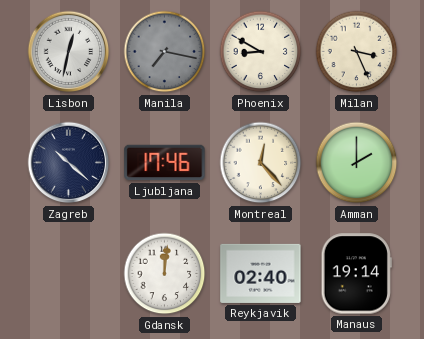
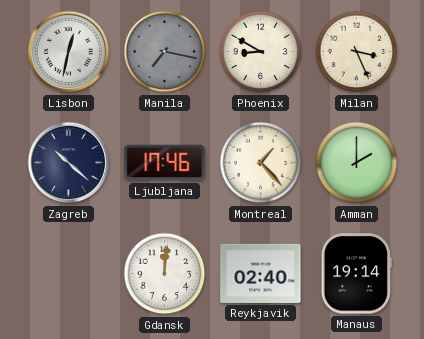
Montreal: 12:23 -> 1:23
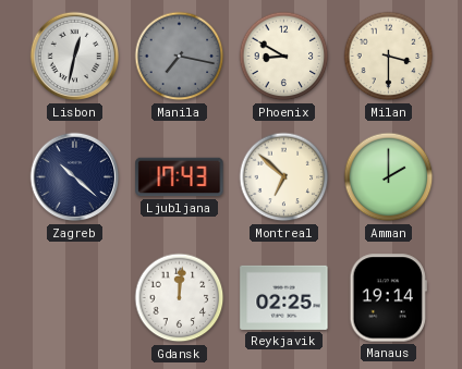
Milan: 3:26 -> 3:30
Ljubljana: 17:46 -> 17:43
Montreal: 1:23 -> 6:52
Reykjavik: 02:40 -> 02:25
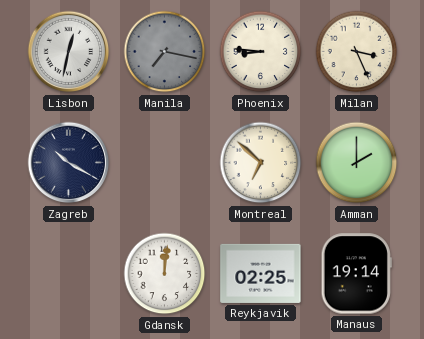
Phoenix: 8:50 -> 8:46
Milan: 3:30 -> 3:26
Zagreb: 10:22 -> 10:20
Ljubljana: 17:43 -> none
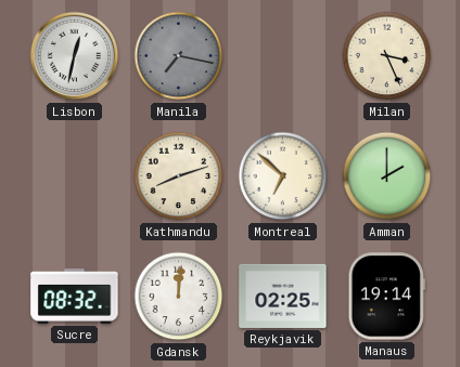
Phoenix: 8:46 -> none
Zagreb: 10:20 -> none
Kathmandu: none -> 8:12
Sucre: none -> 08:32
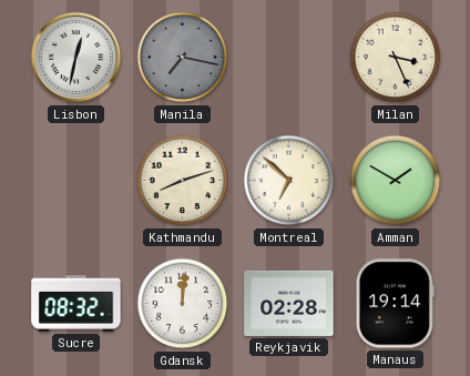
Amman: 2:00 -> 1:50
Reykjavik: 02:25 -> 02:28
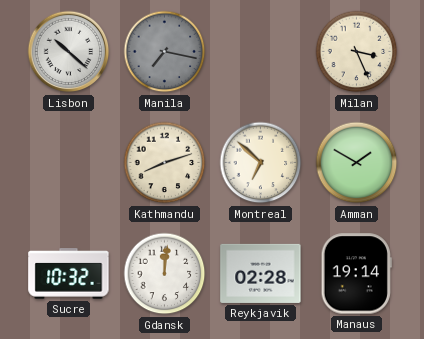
Lisbon: 12:32 -> 10:22
Sucre: 08:32 -> 10:32
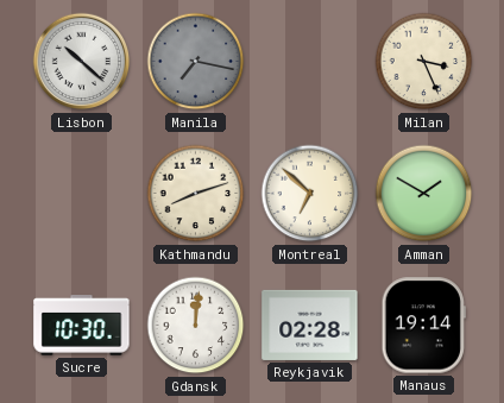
Sucre: 10:32 -> 10:30
